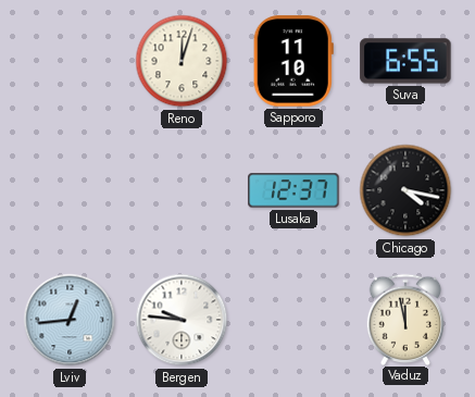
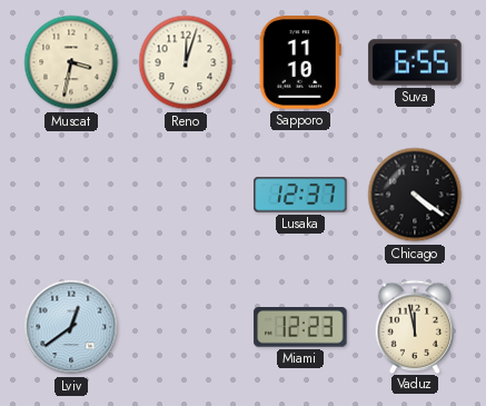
Muscat: none -> 3:32
Chicago: 4:17 -> 4:21
Lviv: 12:44 -> 12:39
Bergen: 9:46 -> none
Miami: none -> 12:23
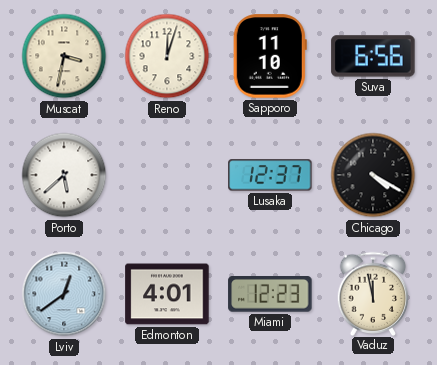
Suva: 6:55 -> 6:56
Porto: none -> 5:38
Chicago: 4:21 -> 4:20
Edmonton: none -> 4:01
